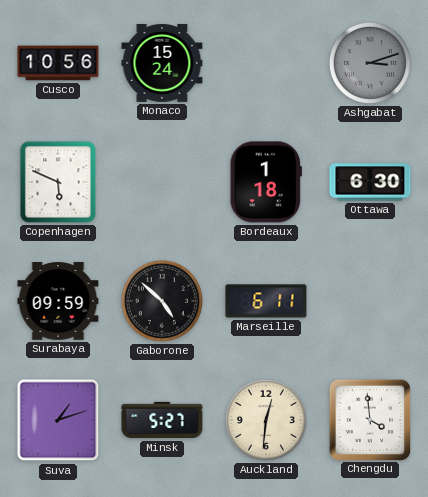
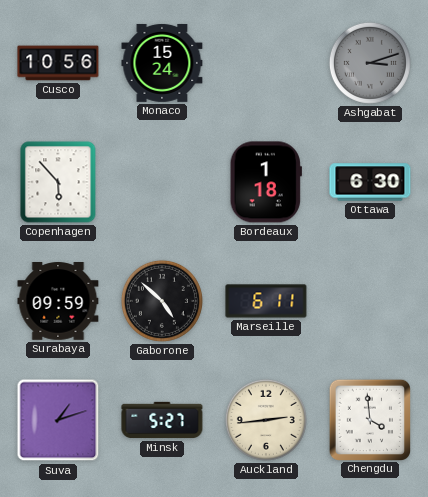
Copenhagen: 5:49 -> 5:53
Auckland: 12:31 -> 2:44
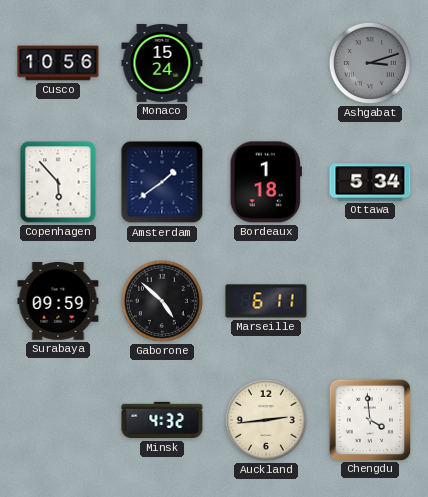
Amsterdam: none -> 1:39
Ottawa: 6:30 -> 5:34
Suva: 1:12 -> none
Minsk: 5:27 -> 4:32
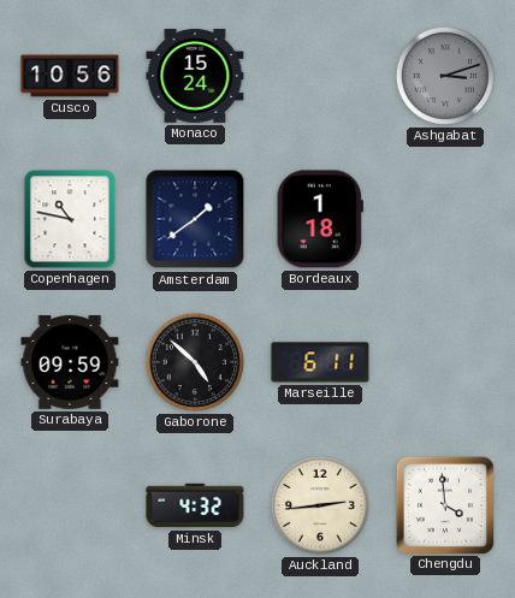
Copenhagen: 5:53 -> 10:47
Ottawa: 5:34 -> none
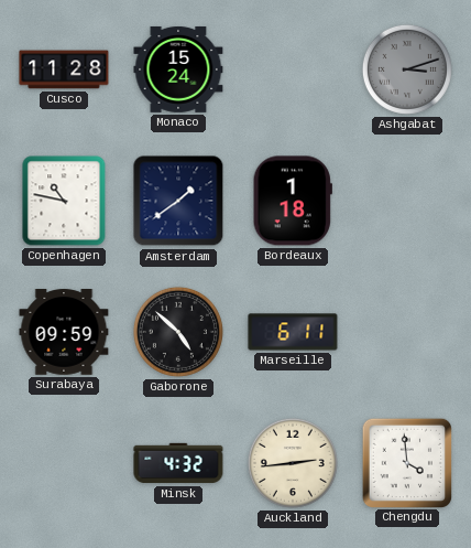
Cusco: 10:56 -> 11:28
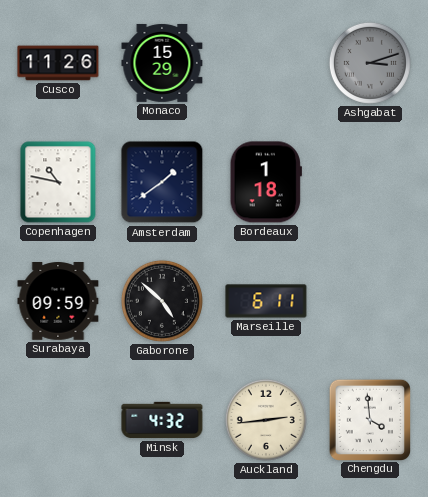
Cusco: 11:28 -> 11:26
Monaco: 15:24 -> 15:29
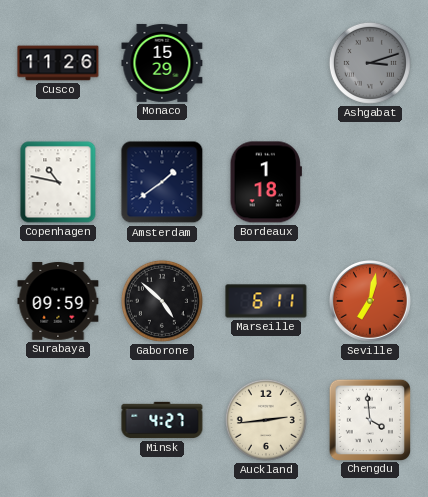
Seville: none -> 7:02
Minsk: 4:32 -> 4:27
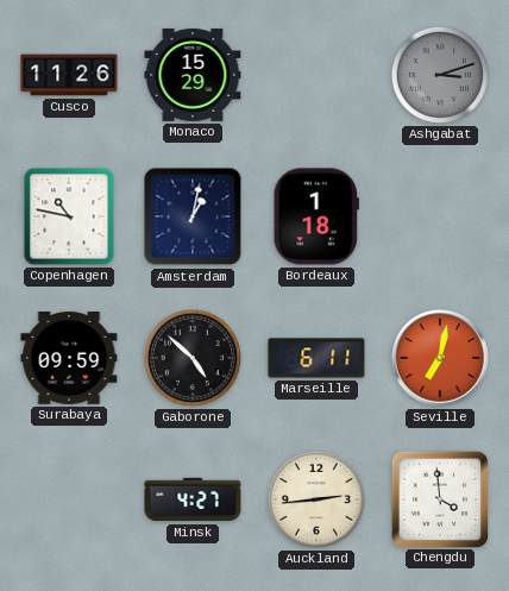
Amsterdam: 1:39 -> 1:02
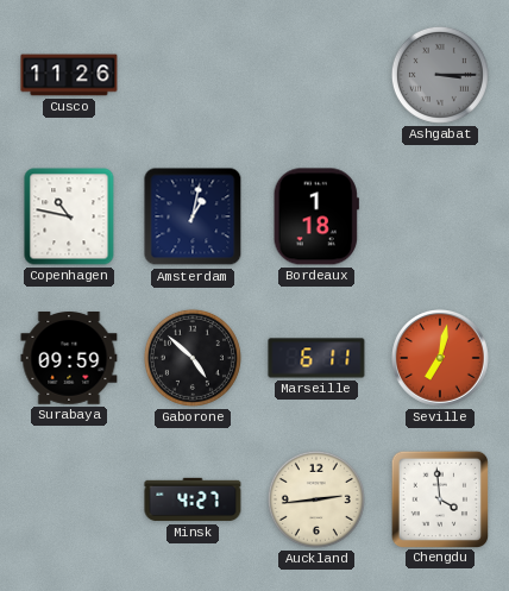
Monaco: 15:29 -> none
Ashgabat: 3:12 -> 3:15
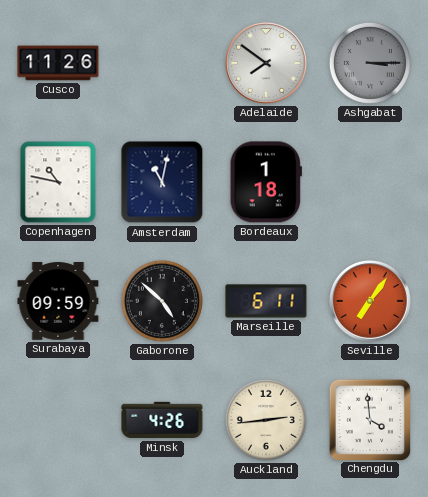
Adelaide: none -> 7:51
Amsterdam: 1:02 -> 11:02
Seville: 7:02 -> 7:06
Minsk: 4:27 -> 4:26
